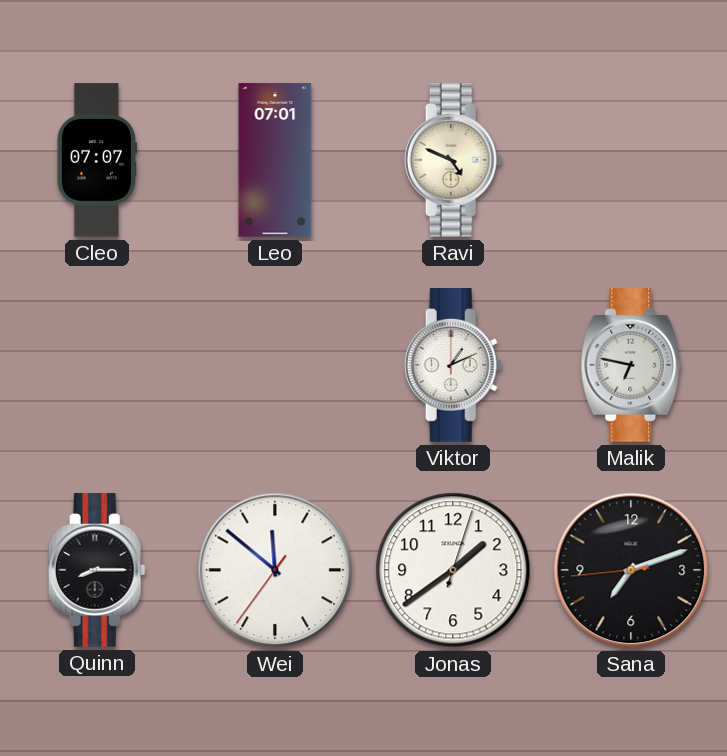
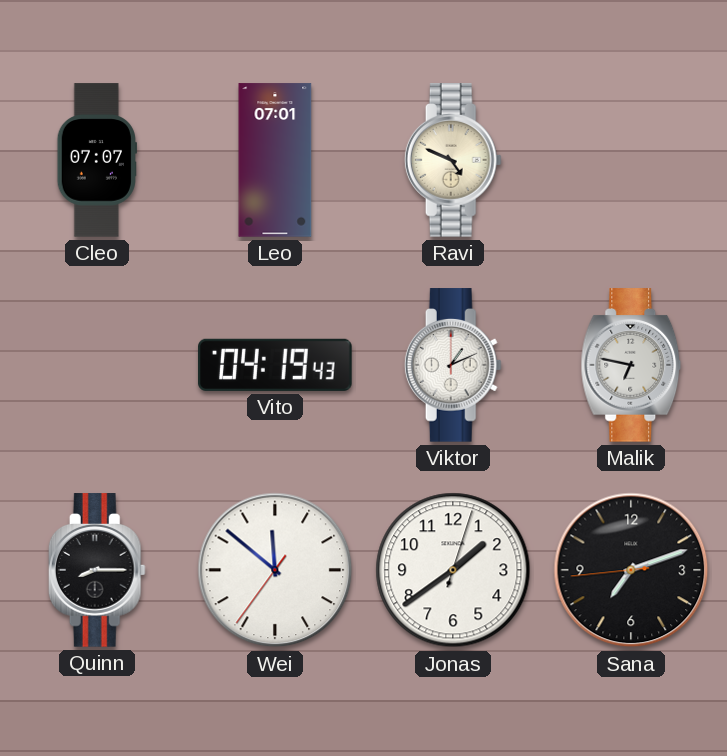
Vito: none -> 04:19
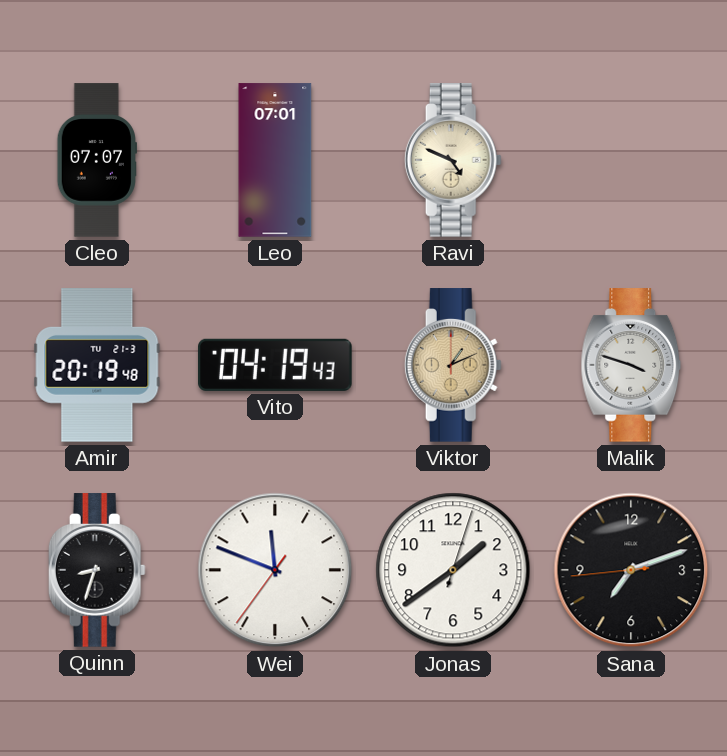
Amir: none -> 20:19
Viktor dial: white -> champagne
Malik: 6:47 -> 3:48
Quinn: 8:15 -> 8:33
Wei: 11:51 -> 11:48
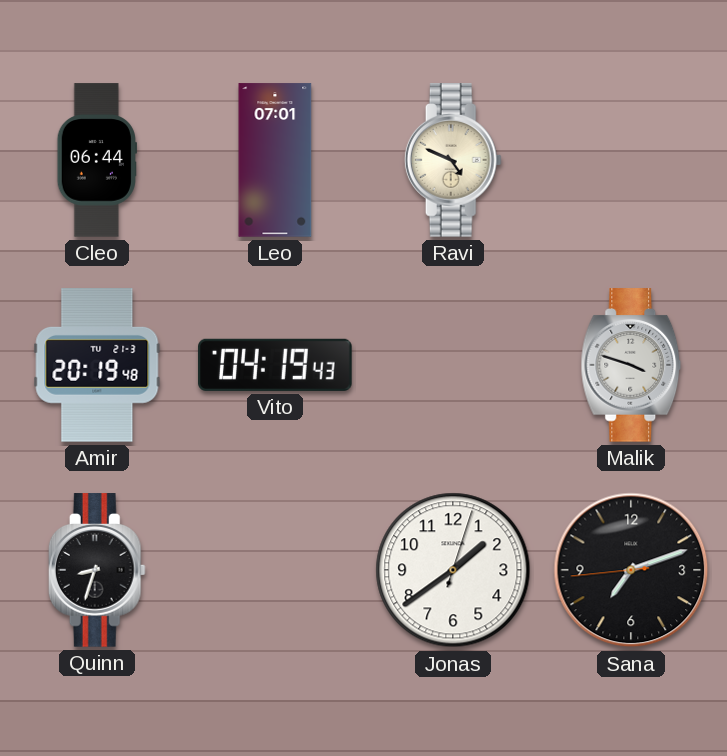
Cleo: 07:07 -> 06:44
Viktor: 1:11 -> none
Wei: 11:48 -> none
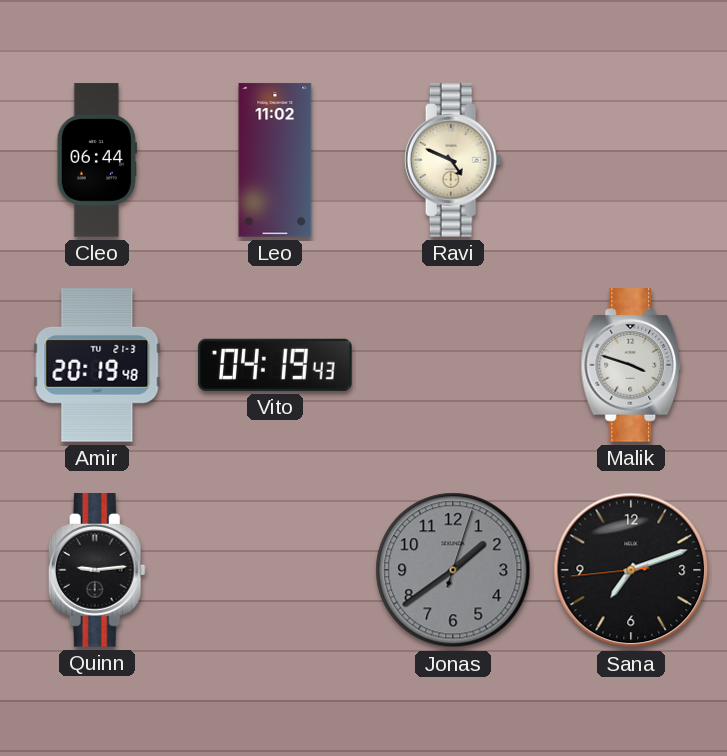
Leo: 07:01 -> 11:02
Quinn: 8:33 -> 9:14
Jonas dial: white -> grey
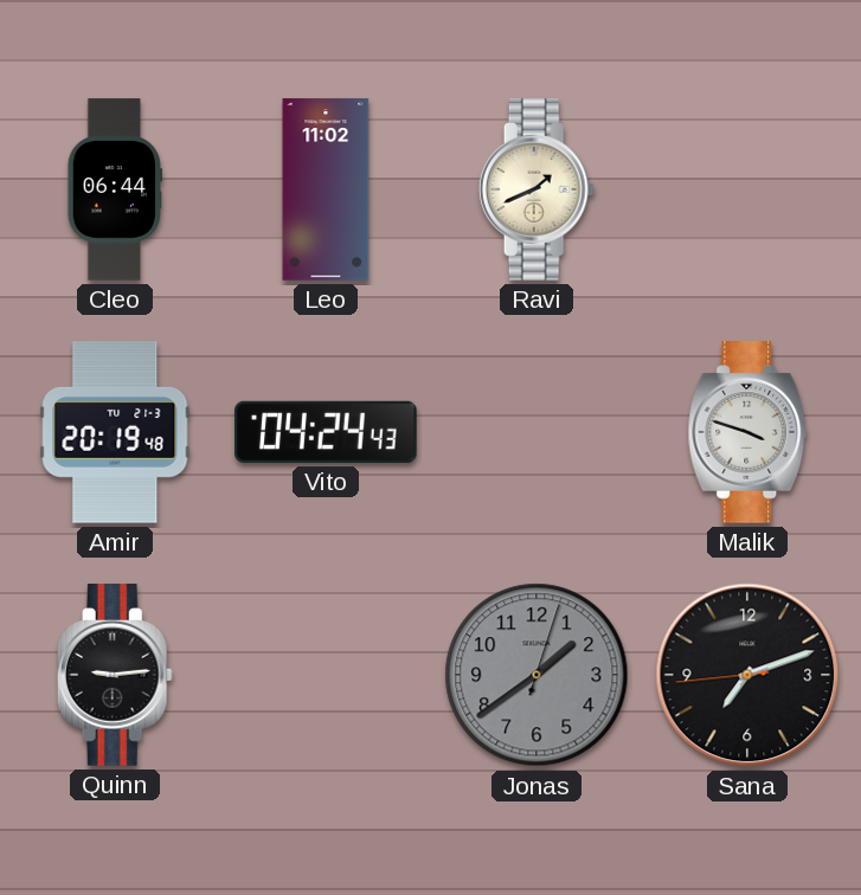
Ravi: 4:49 -> 1:41
Vito: 04:19 -> 04:24
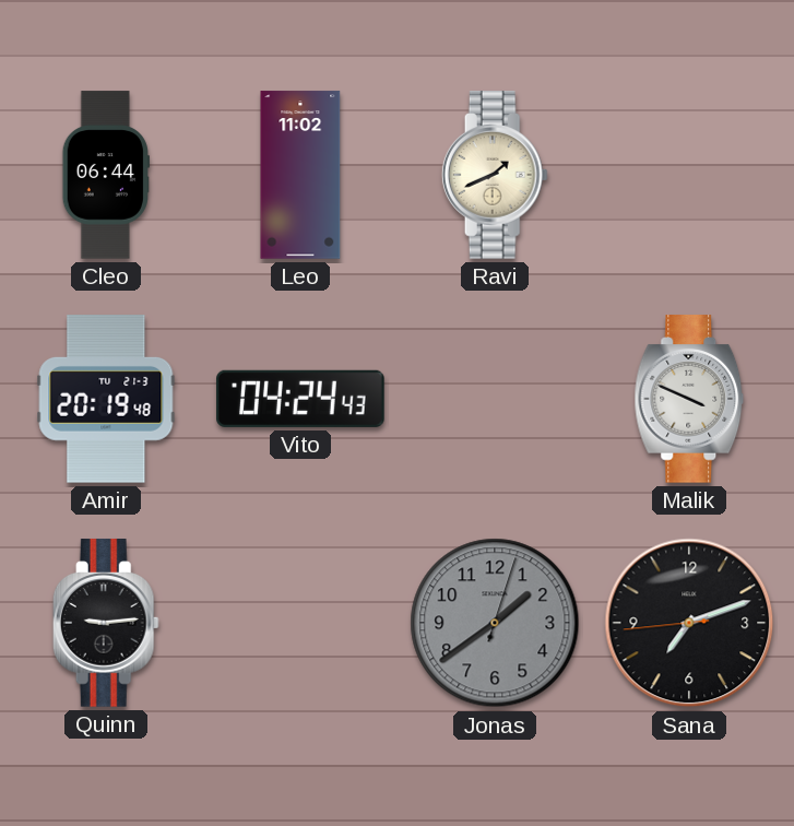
Malik: 3:48 -> 3:49
